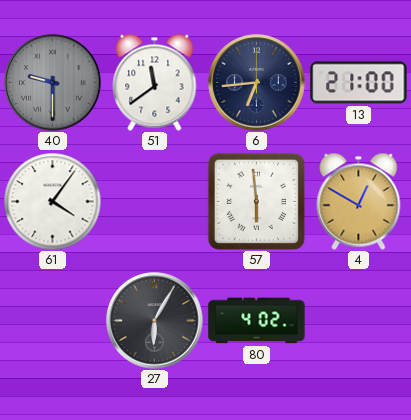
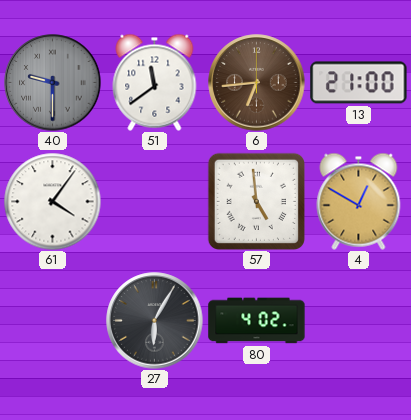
6 dial: navy -> brown
57: 5:59 -> 4:59
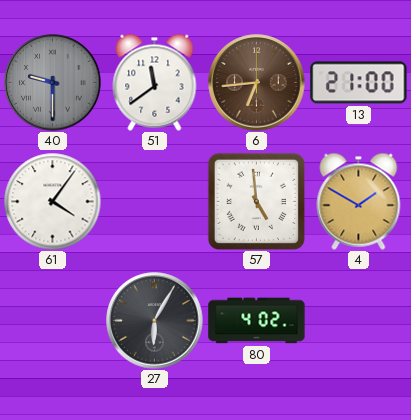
4: 12:50 -> 1:50
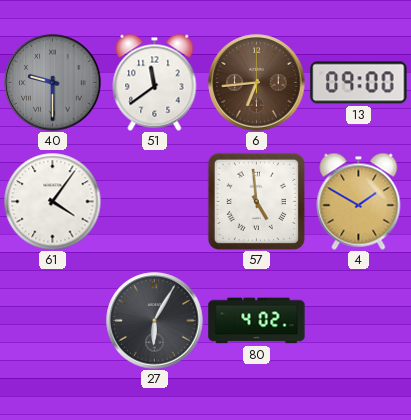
13: 21:00 -> 09:00
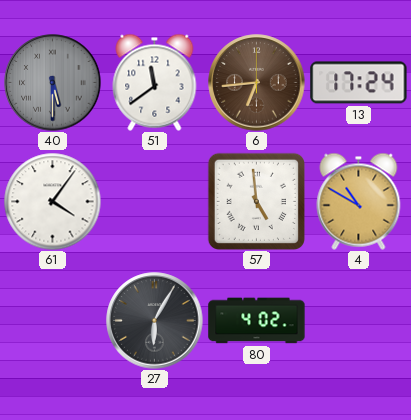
40: 9:30 -> 5:30
13: 09:00 -> 17:24
4: 1:50 -> 10:50
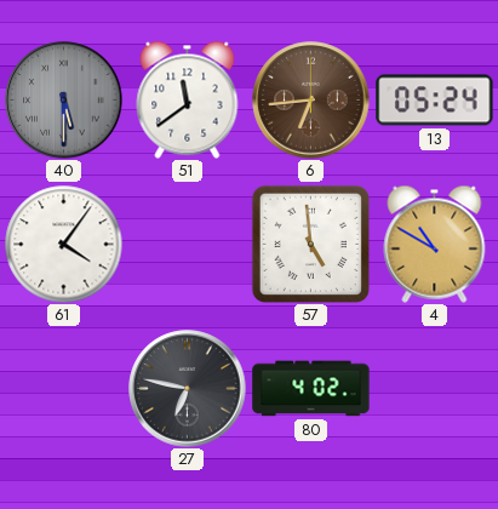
13: 17:24 -> 05:24
27: 6:05 -> 6:47
